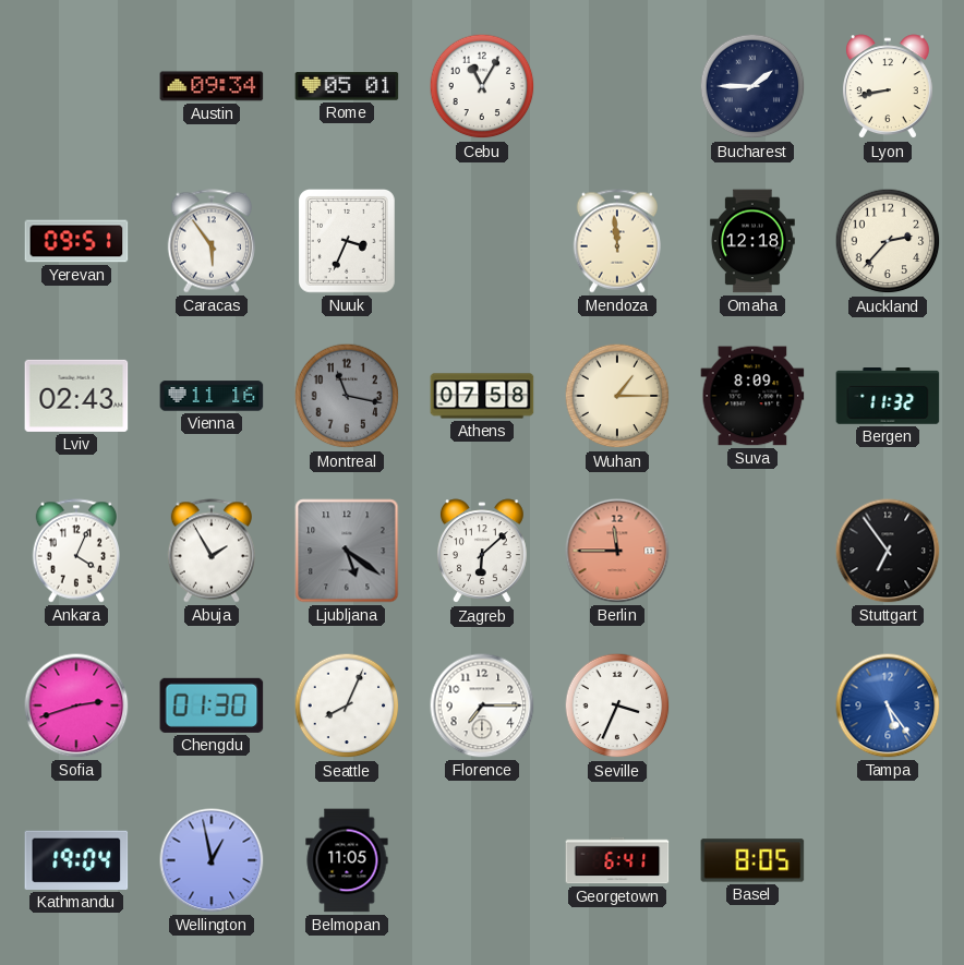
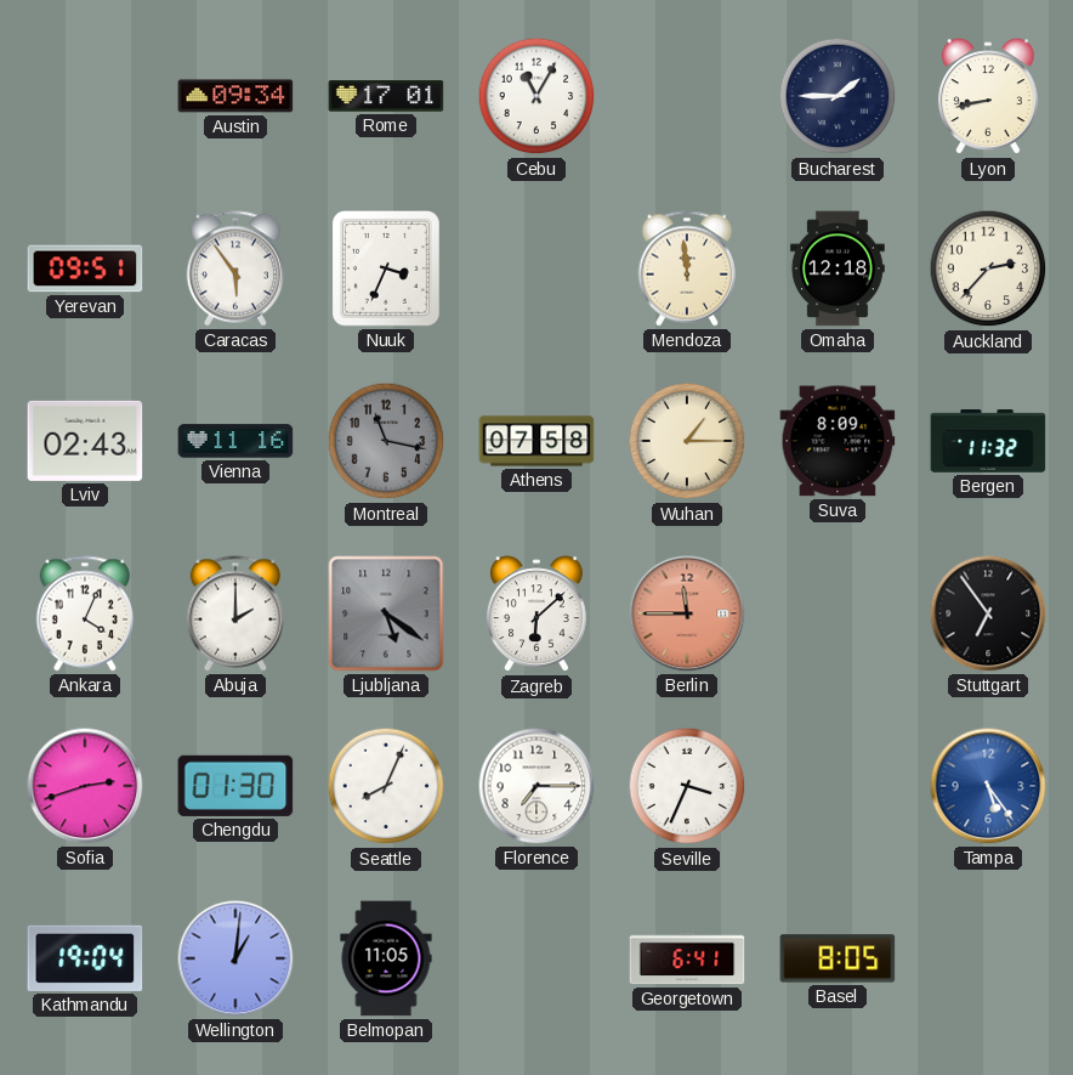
Rome: 05:01 -> 17:01
Abuja: 1:55 -> 2:00
Wellington: 12:58 -> 1:01
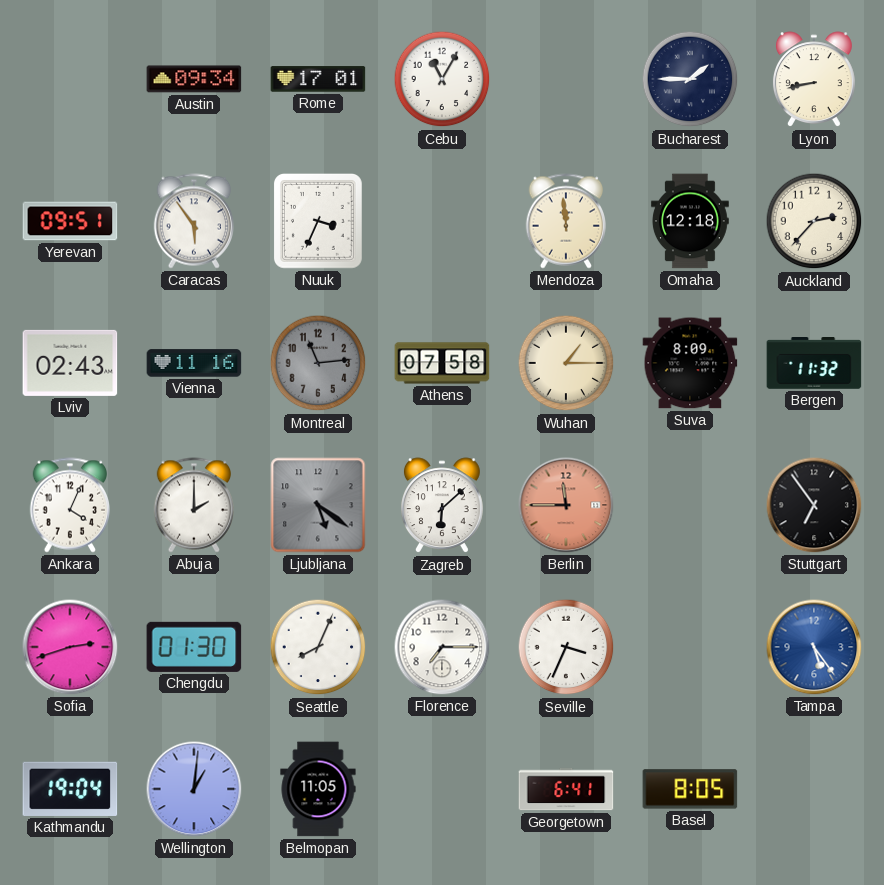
Montreal: 11:17 -> 11:14
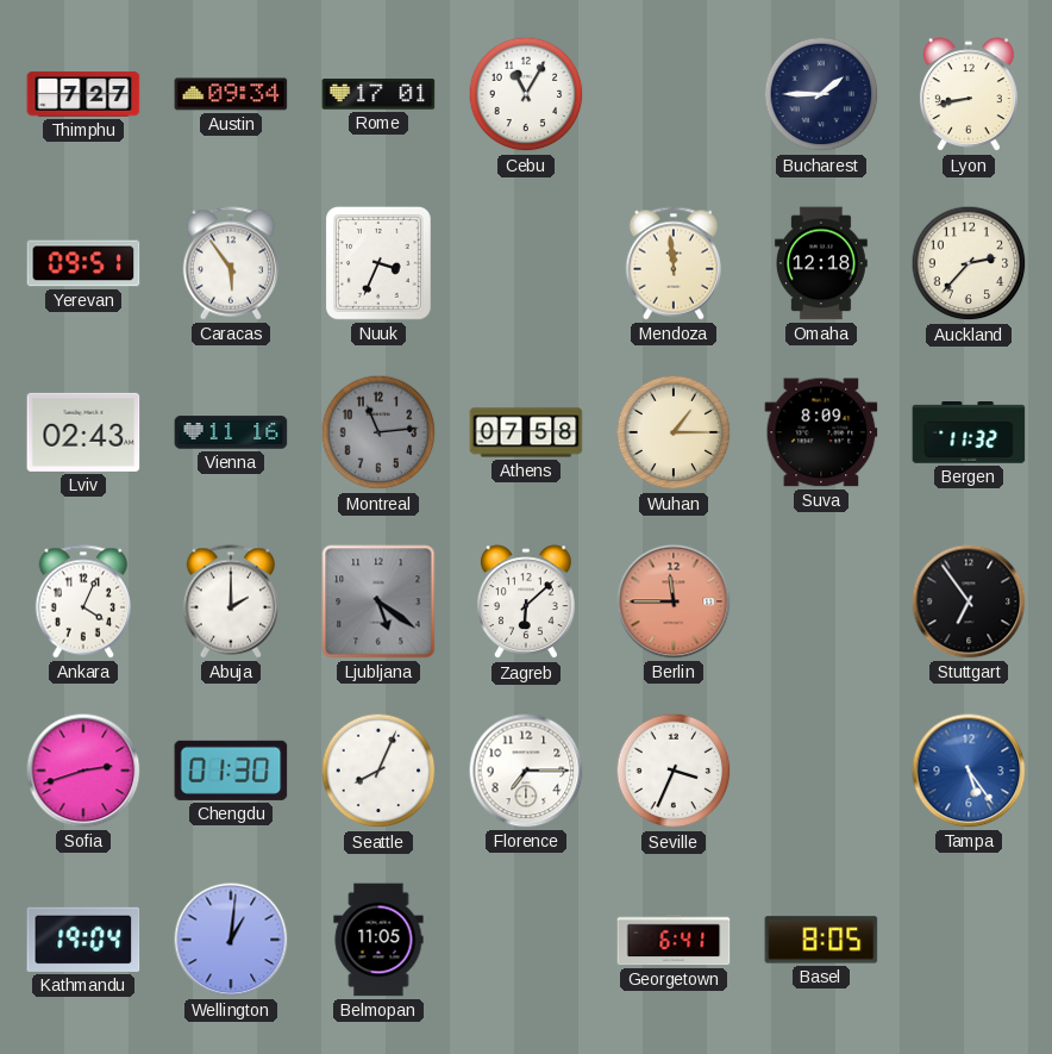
Thimphu: none -> 7:27
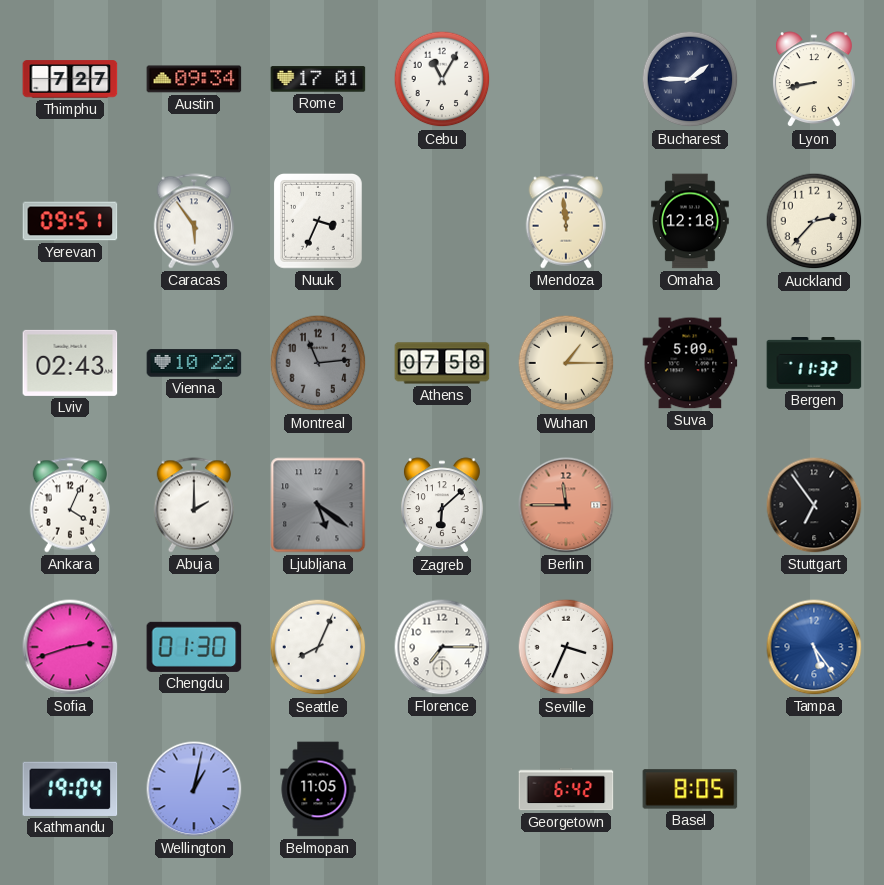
Vienna: 11:16 -> 10:22
Suva: 8:09 -> 5:09
Wellington: 1:01 -> 1:02
Georgetown: 6:41 -> 6:42
